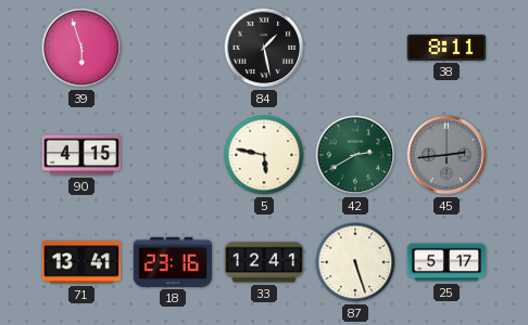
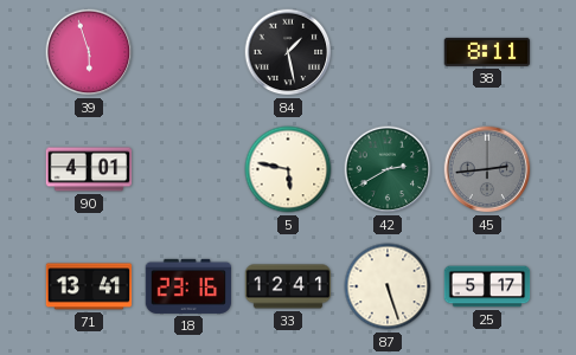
90: 4:15 -> 4:01
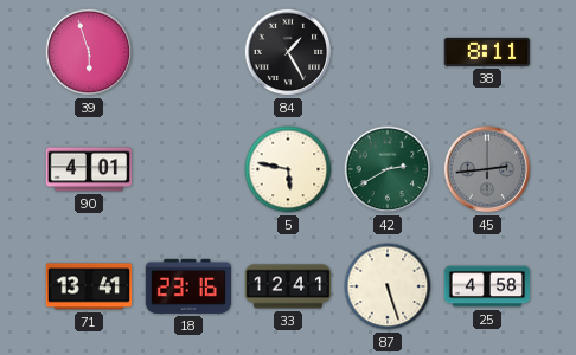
84: 1:28 -> 1:25
25: 5:17 -> 4:58
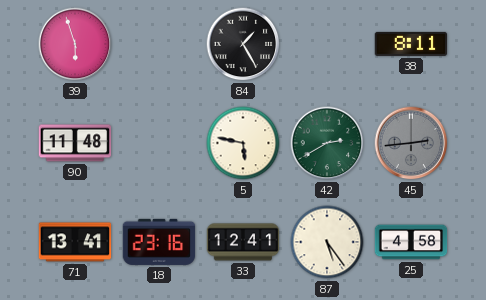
90: 4:01 -> 11:48
87: 5:27 -> 5:24
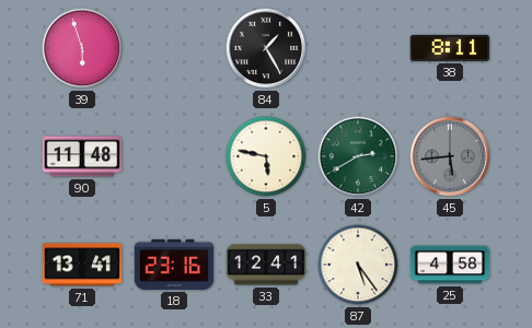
45: 2:44 -> 5:44
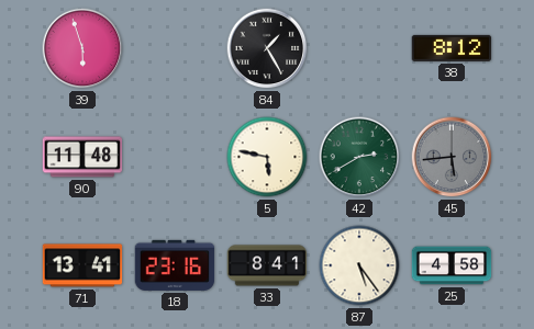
38: 8:11 -> 8:12
33: 12:41 -> 8:41
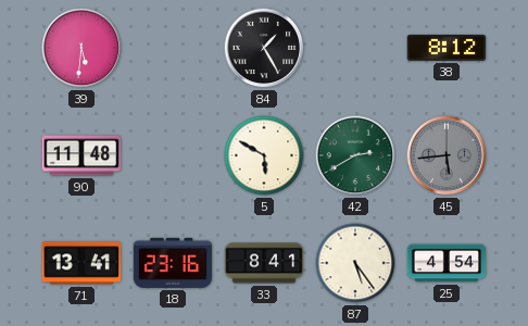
39: 5:57 -> 5:31
5: 5:47 -> 5:50
25: 4:58 -> 4:54
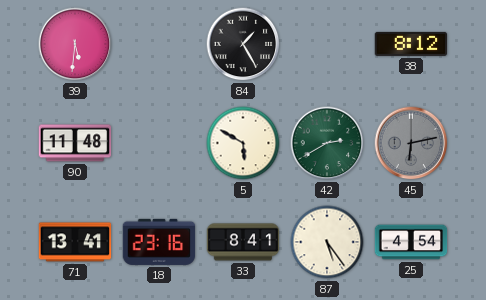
45: 5:44 -> 6:13
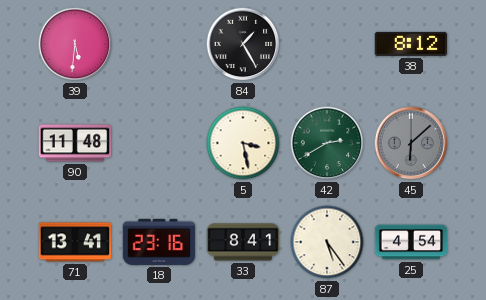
5: 5:50 -> 3:28
45: 6:13 -> 6:08
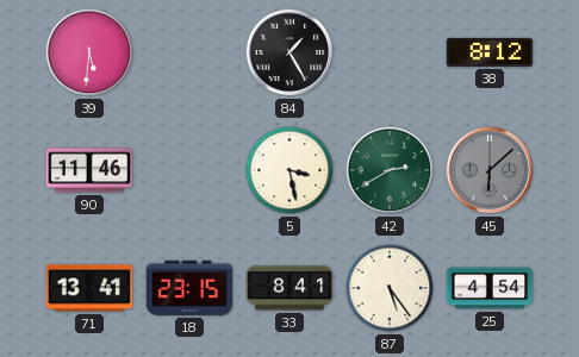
90: 11:48 -> 11:46
18: 23:16 -> 23:15
